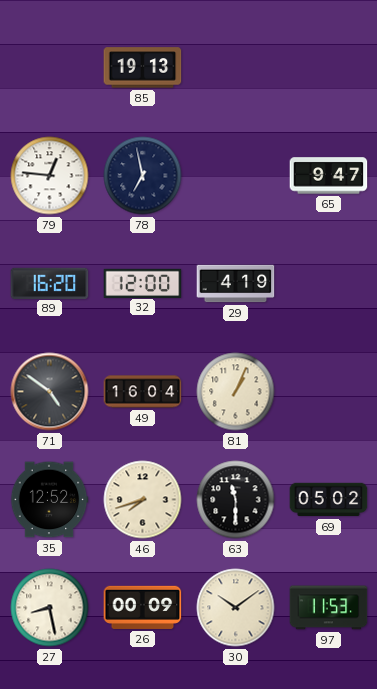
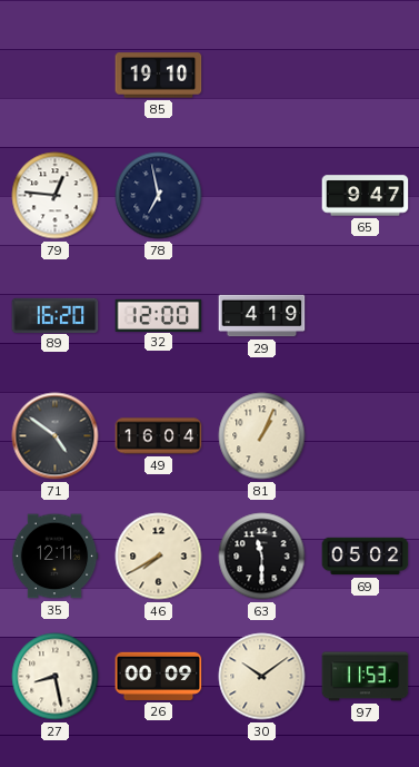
85: 19:13 -> 19:10
35: 12:52 -> 12:11
46: 7:42 -> 7:40
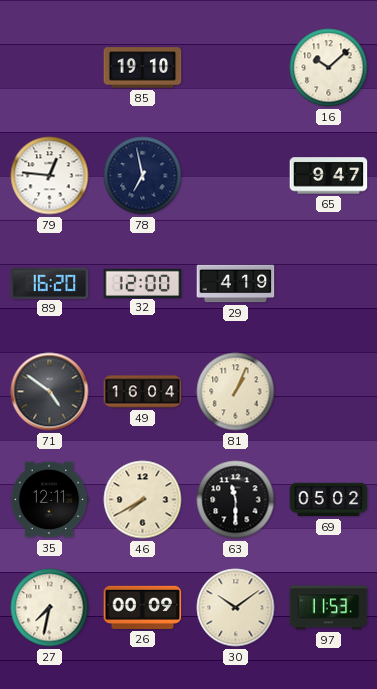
16: none -> 10:08
27: 8:28 -> 7:32
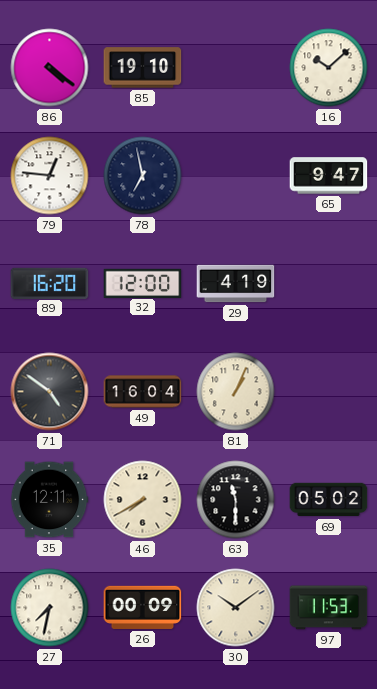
86: none -> 4:21
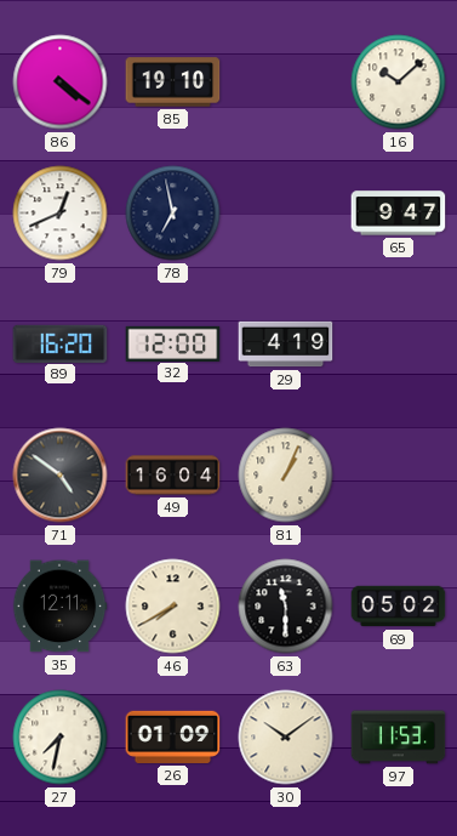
79: 12:46 -> 12:41
26: 00:09 -> 01:09
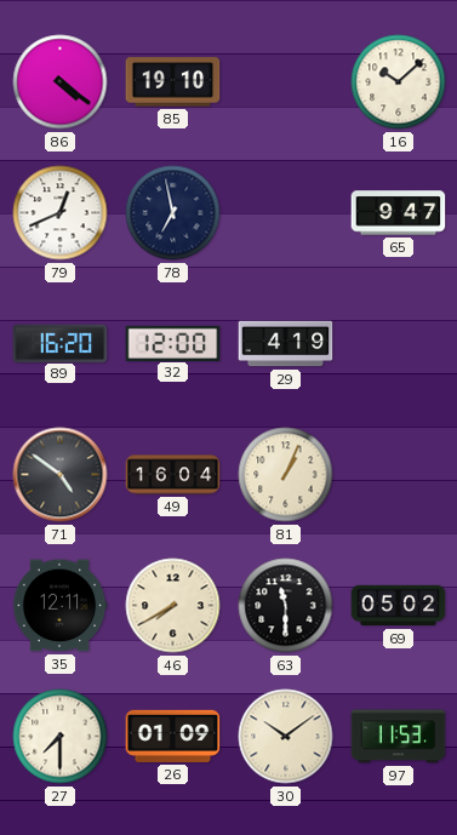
27: 7:32 -> 7:30
